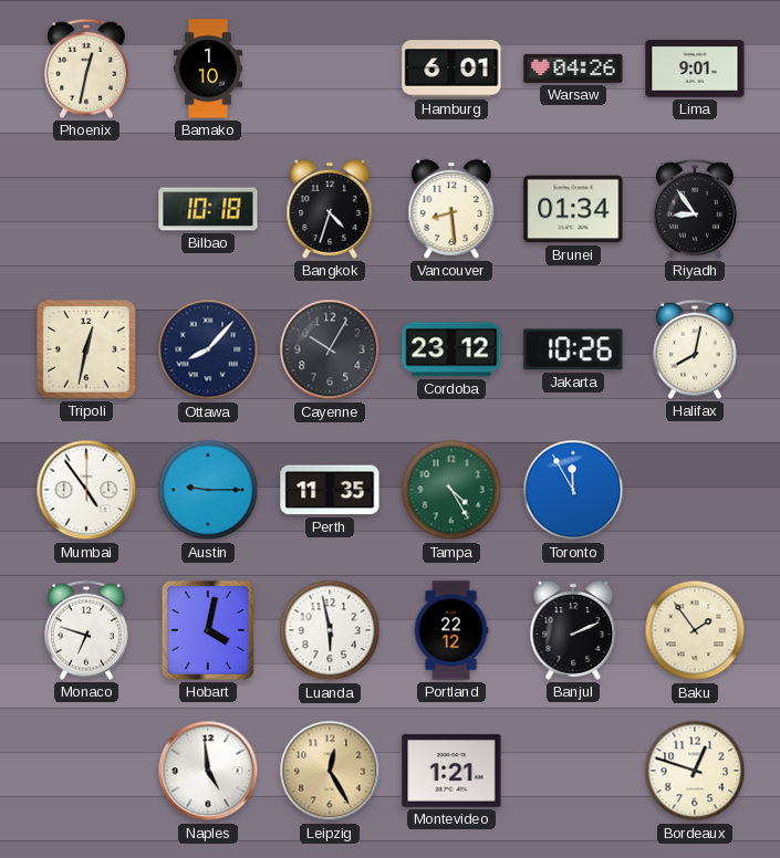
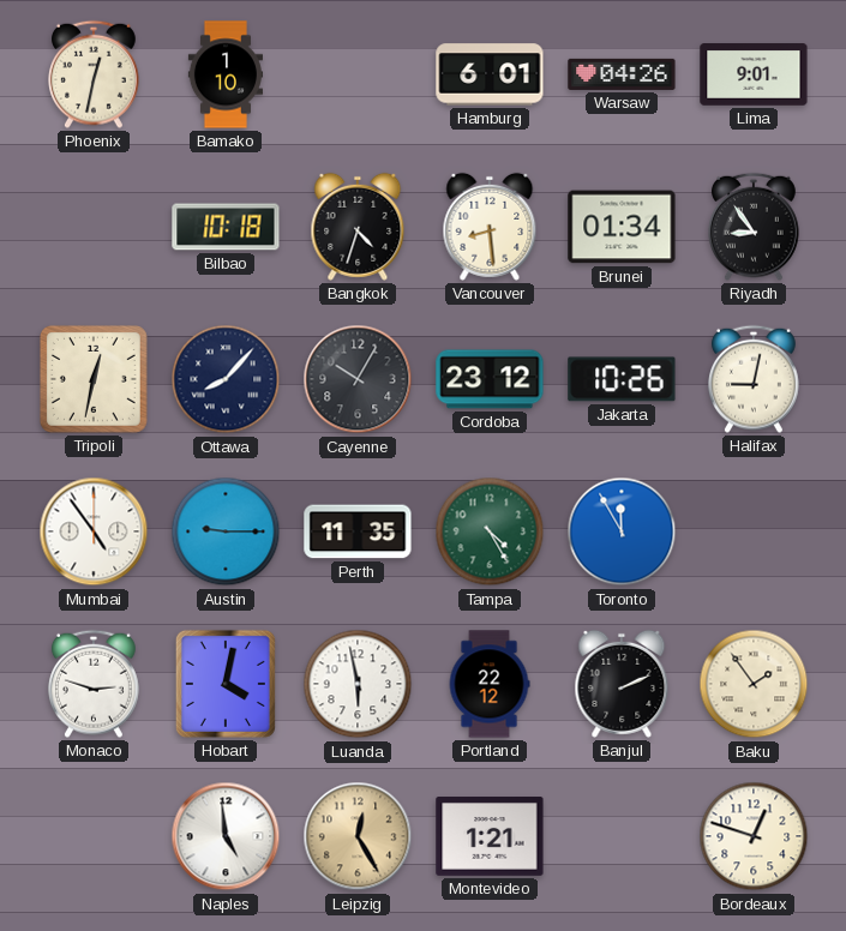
Halifax: 8:02 -> 9:02
Monaco: 6:48 -> 2:48
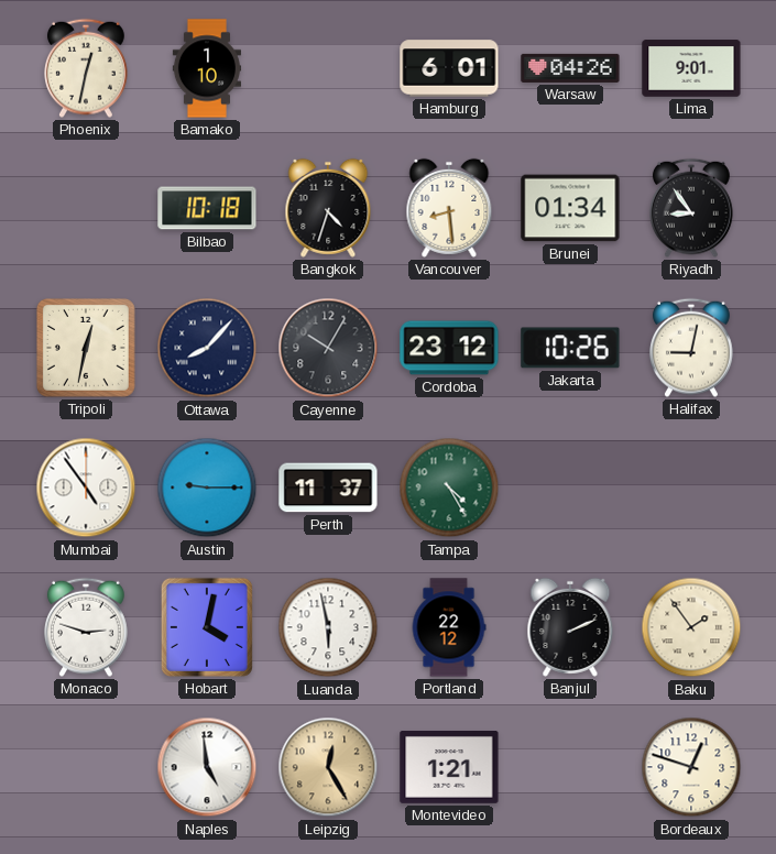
Perth: 11:35 -> 11:37
Toronto: 11:55 -> none
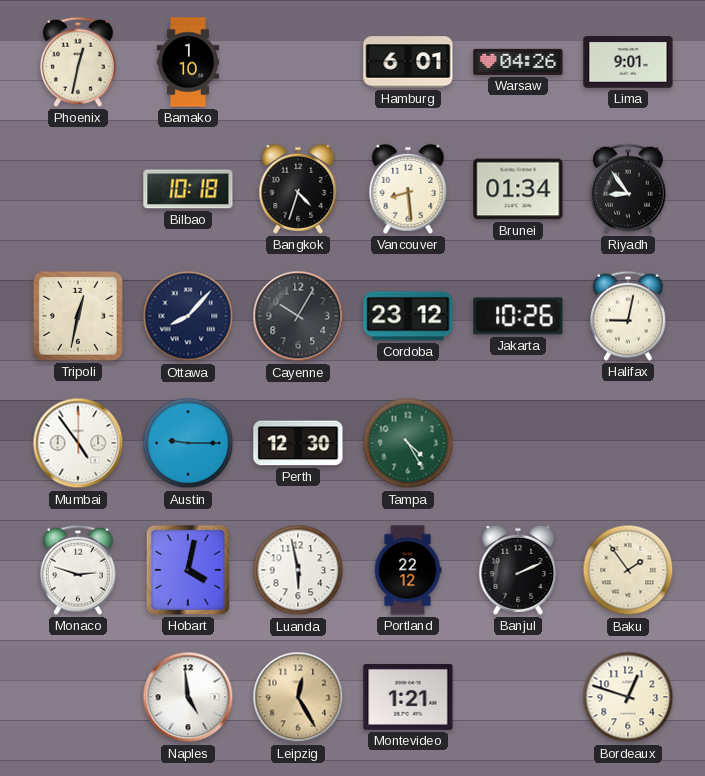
Perth: 11:37 -> 12:30
